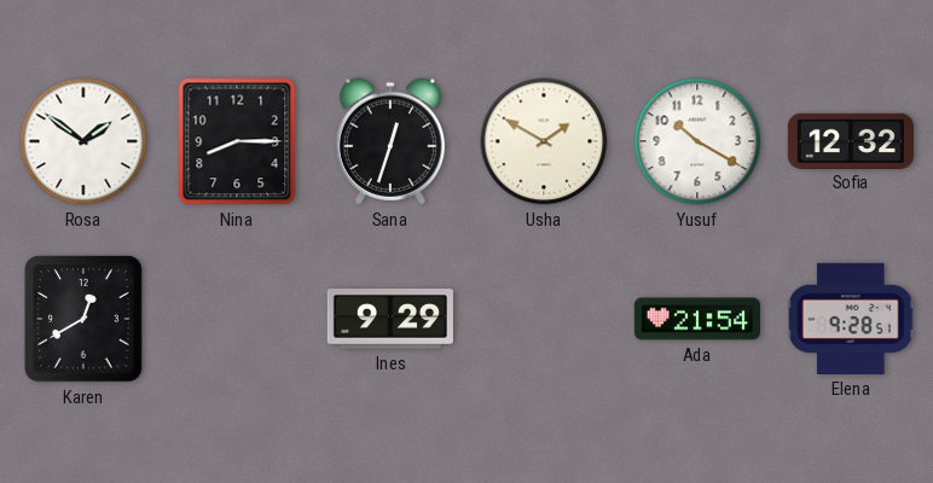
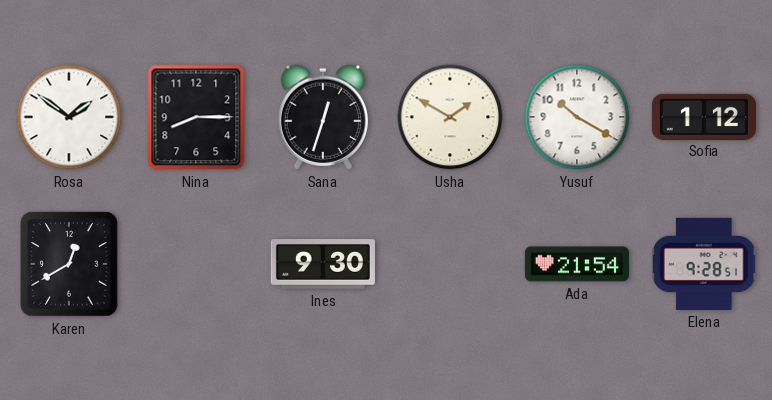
Sofia: 12:32 -> 1:12
Ines: 9:29 -> 9:30
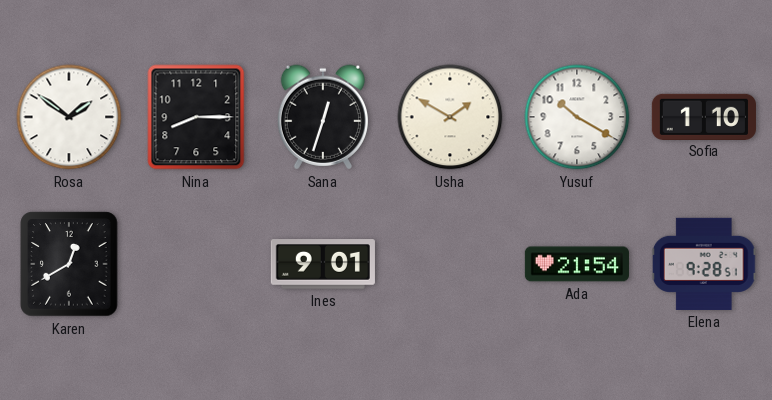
Sofia: 1:12 -> 1:10
Ines: 9:30 -> 9:01
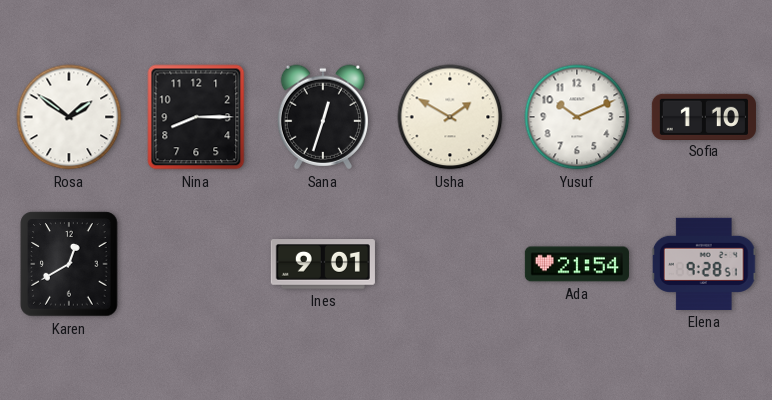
Yusuf: 10:20 -> 10:11
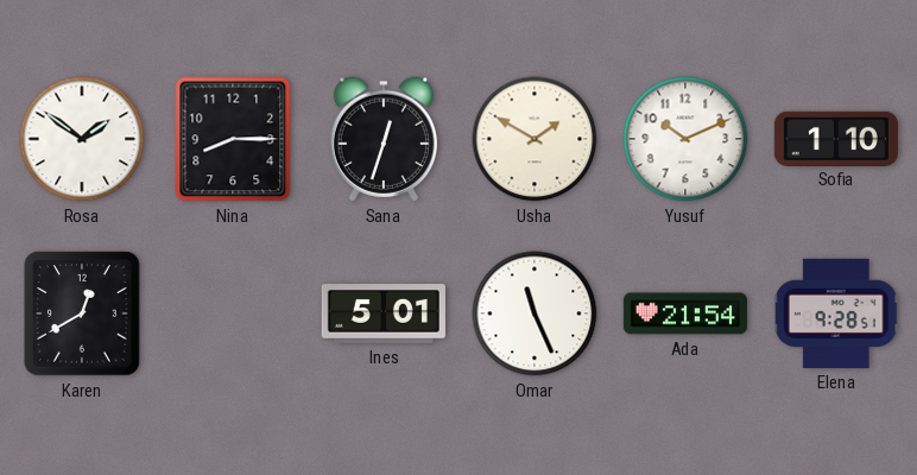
Ines: 9:01 -> 5:01
Omar: none -> 11:26
